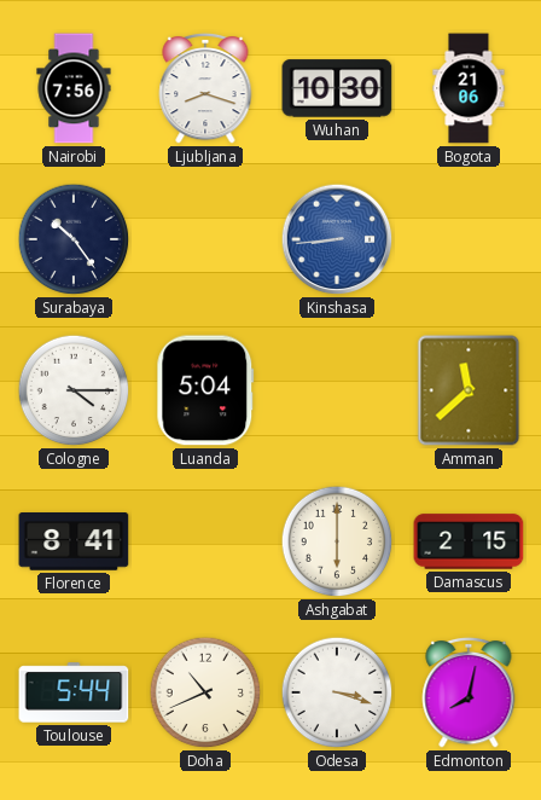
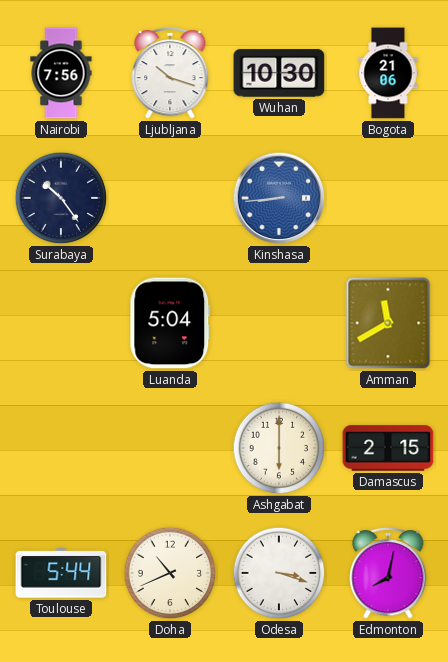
Ljubljana: 8:18 -> 10:18
Cologne: 4:15 -> none
Amman: 11:38 -> 11:40
Florence: 8:41 -> none
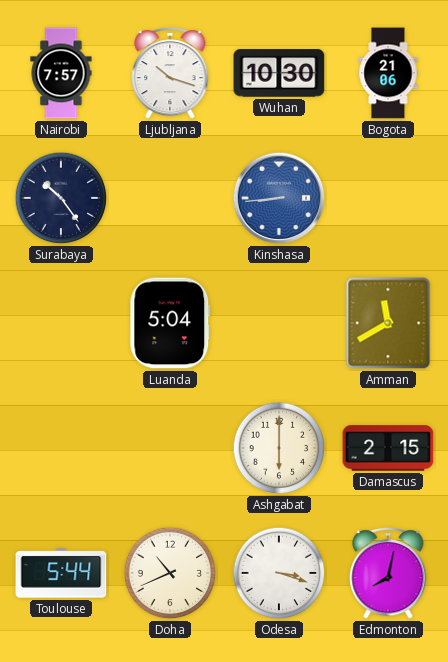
Nairobi: 7:56 -> 7:57
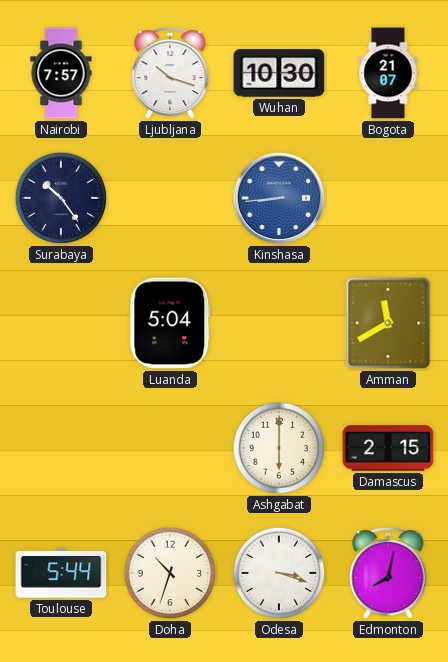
Bogota: 21:06 -> 21:07
Doha: 10:41 -> 10:33
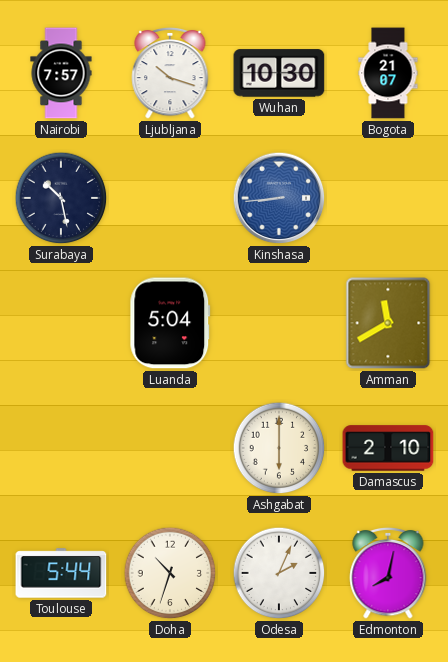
Surabaya: 10:24 -> 10:28
Damascus: 2:15 -> 2:10
Odesa: 3:18 -> 2:04
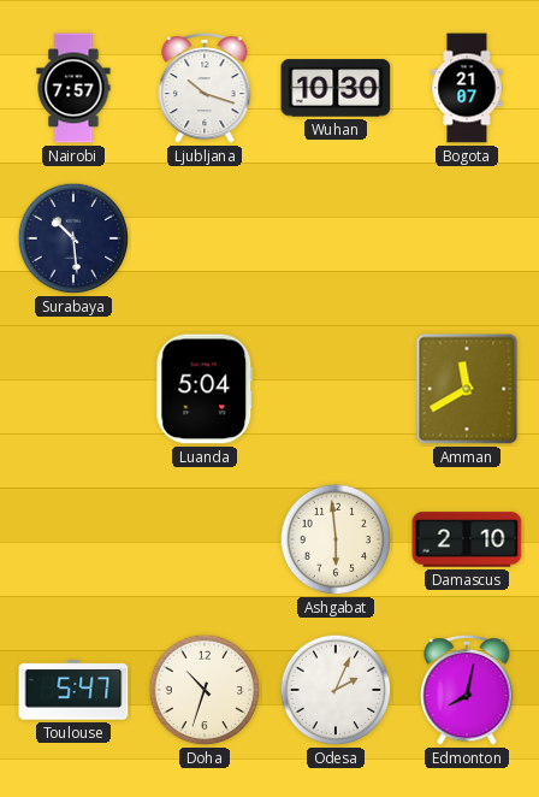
Surabaya: 10:28 -> 10:29
Kinshasa: 8:44 -> none
Ashgabat: 6:00 -> 5:59
Toulouse: 5:44 -> 5:47
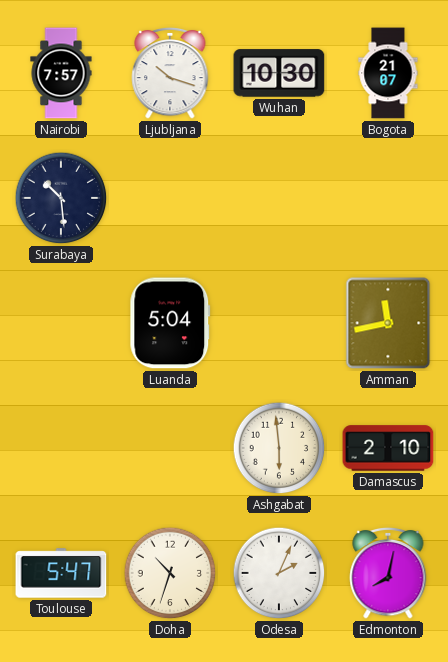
Amman: 11:40 -> 11:43
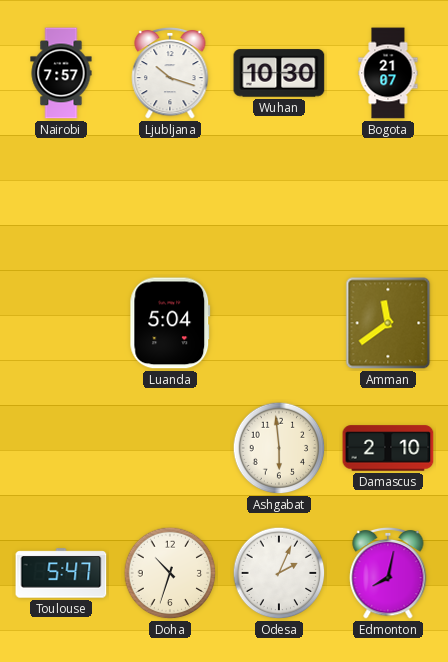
Surabaya: 10:29 -> none
Amman: 11:43 -> 11:39
